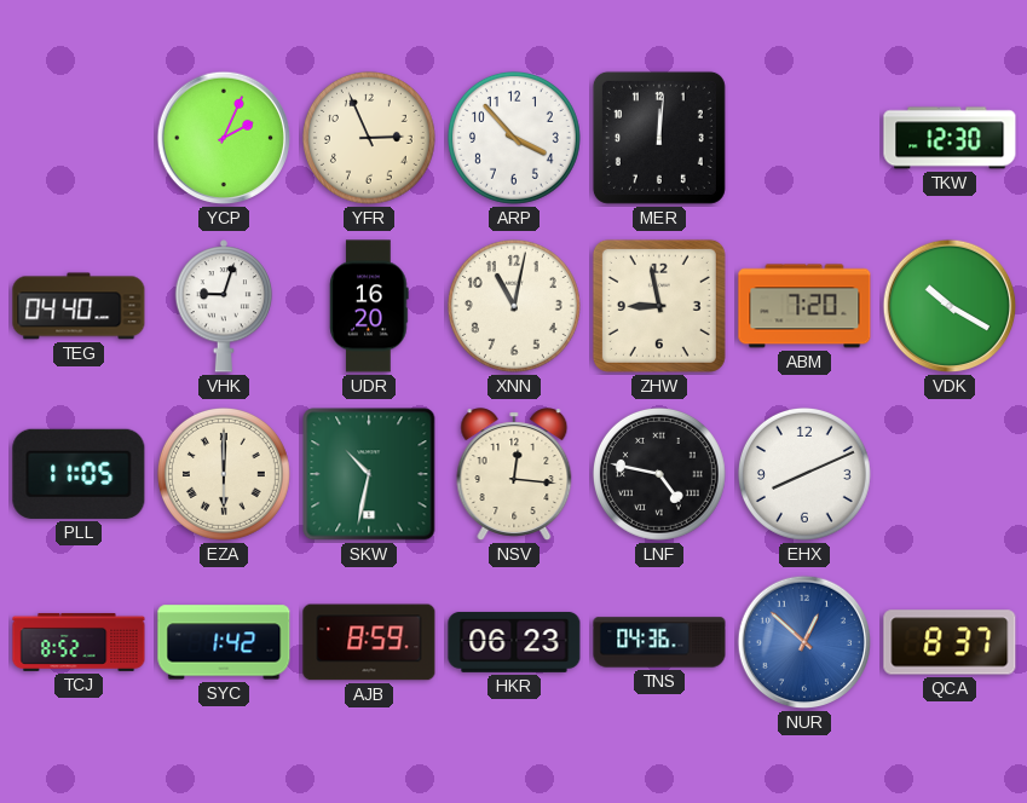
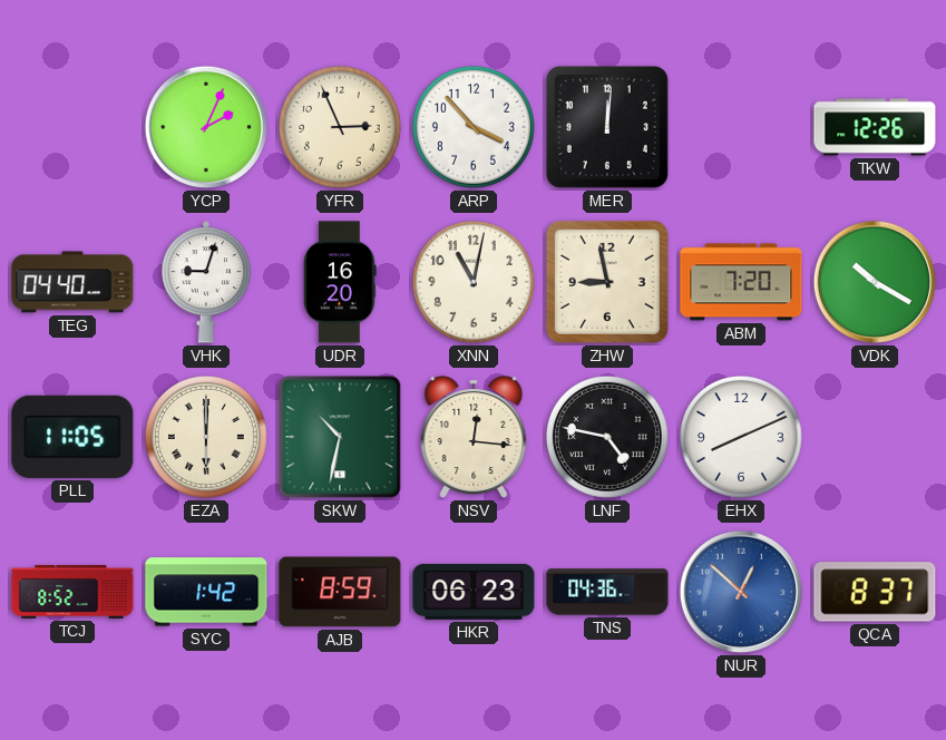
TKW: 12:30 -> 12:26
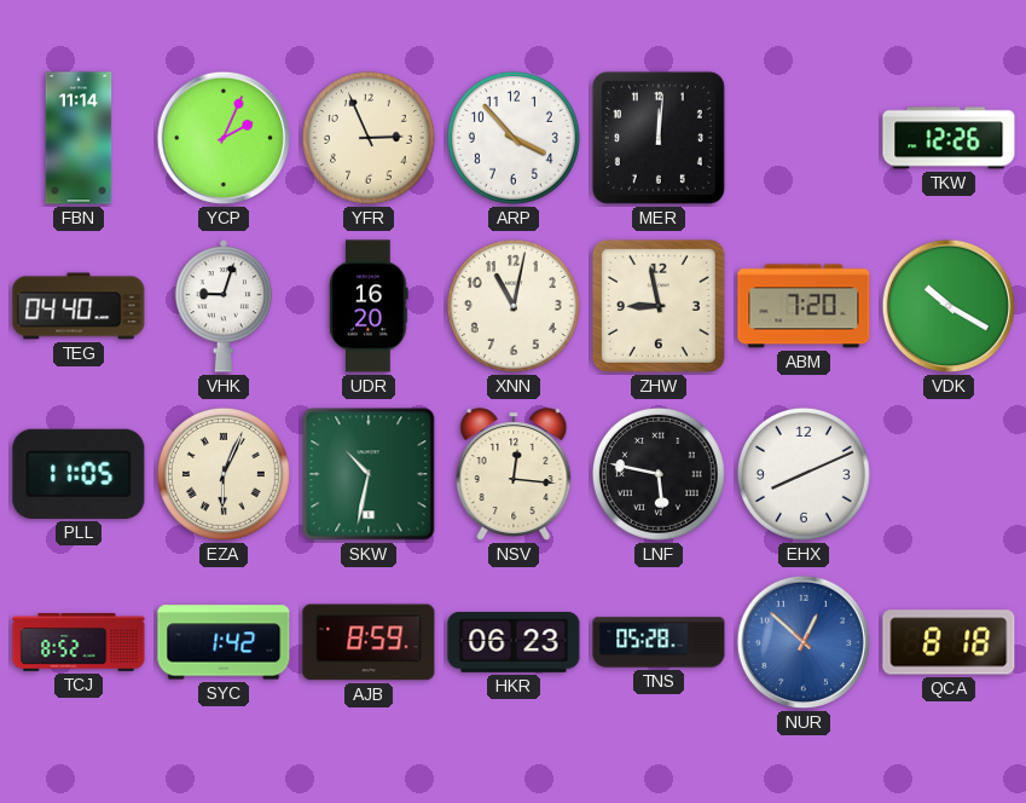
FBN: none -> 11:14
EZA: 6:00 -> 6:04
LNF: 4:47 -> 5:47
TNS: 04:36 -> 05:28
QCA: 8:37 -> 8:18
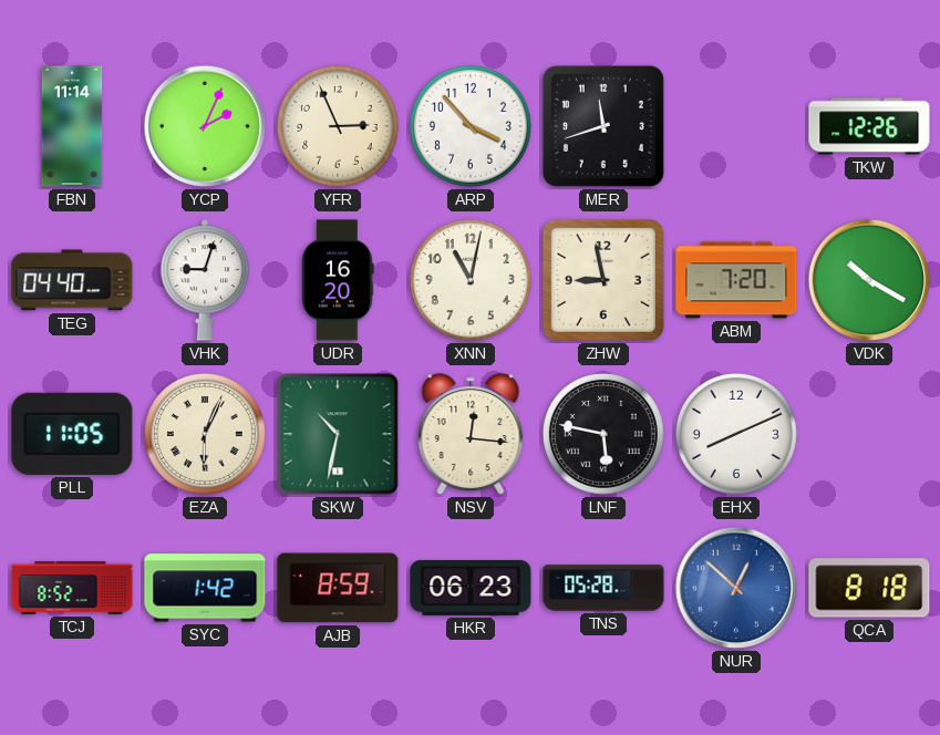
MER: 12:01 -> 11:42
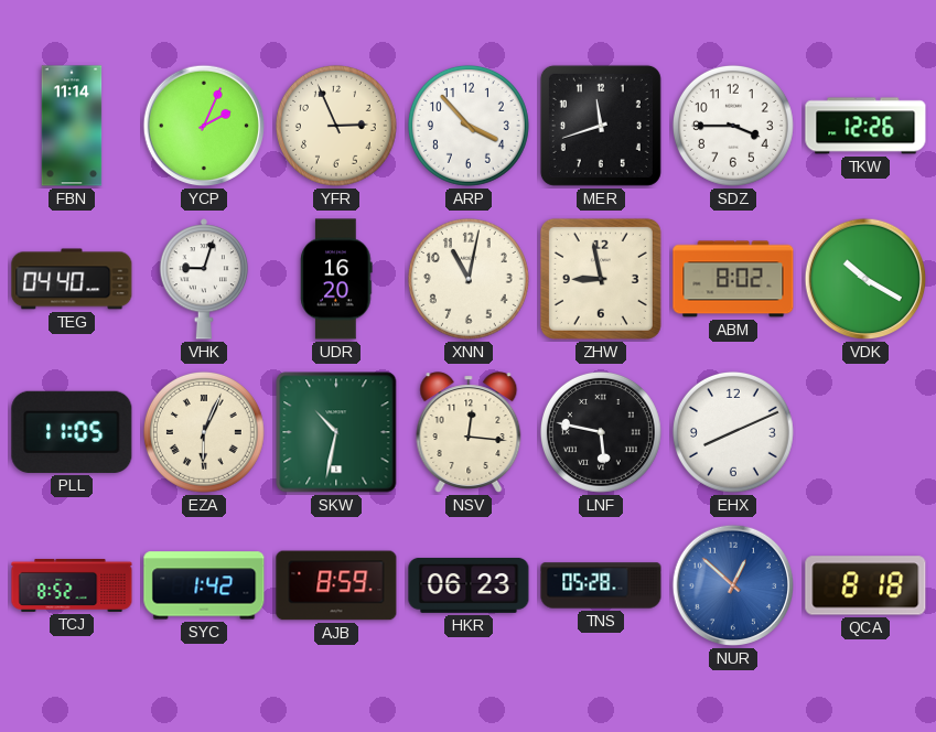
SDZ: none -> 3:45
ABM: 7:20 -> 8:02
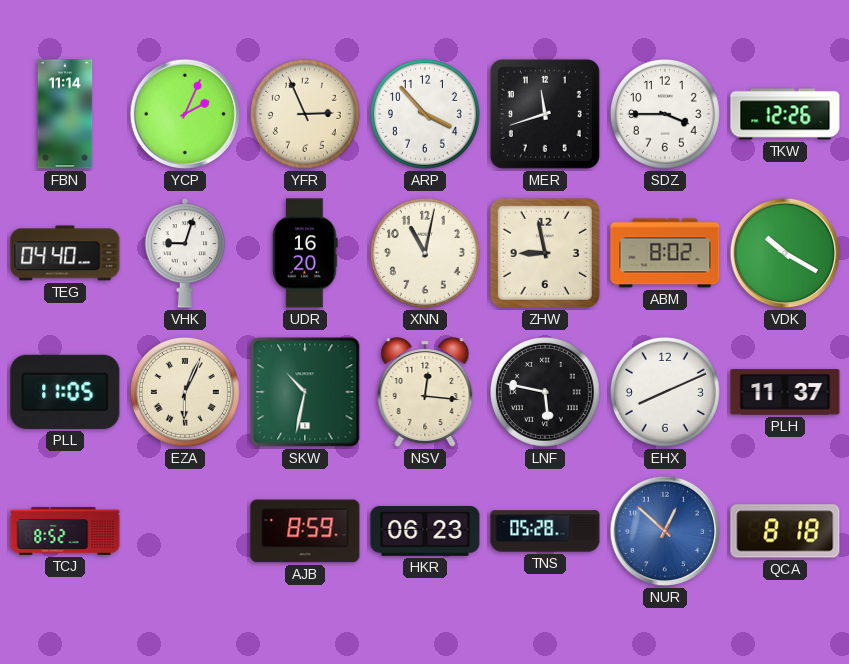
PLH: none -> 11:37
SYC: 1:42 -> none
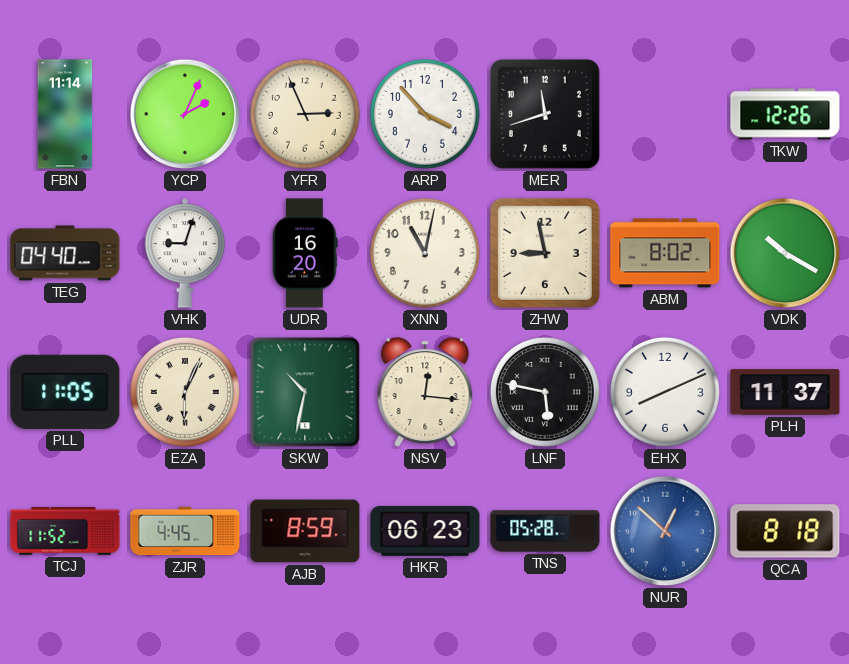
SDZ: 3:45 -> none
TCJ: 8:52 -> 11:52
ZJR: none -> 4:45
